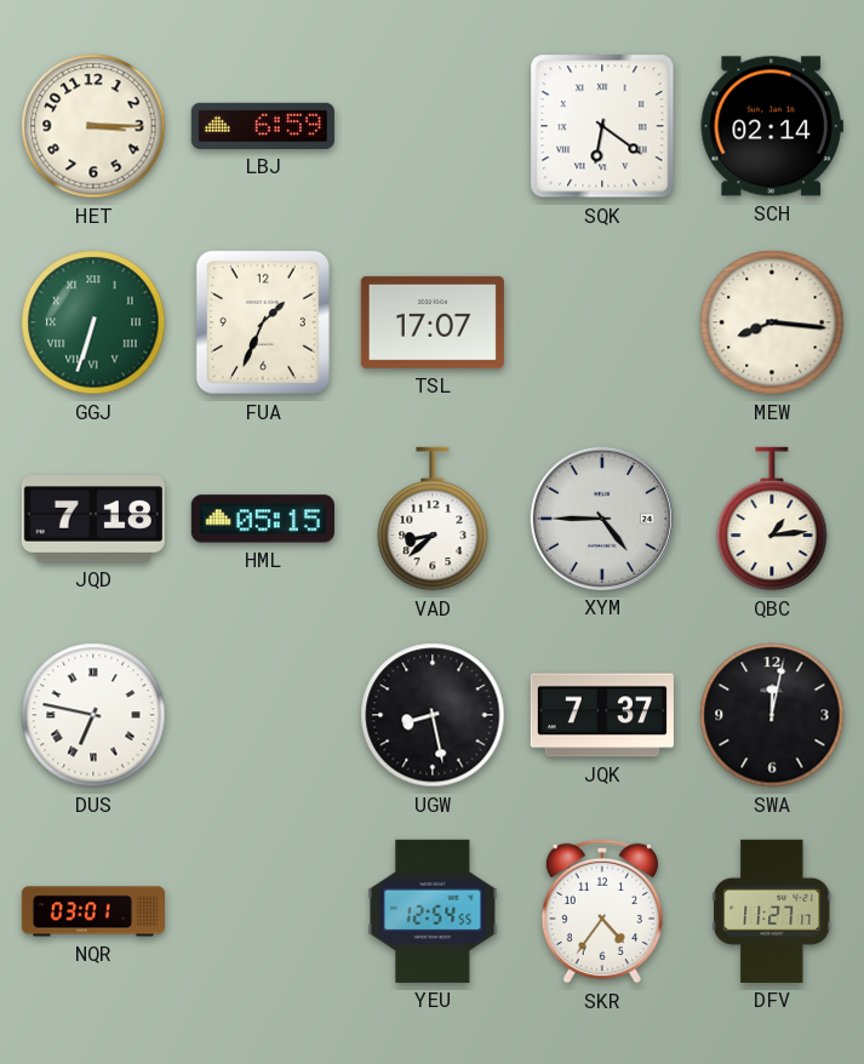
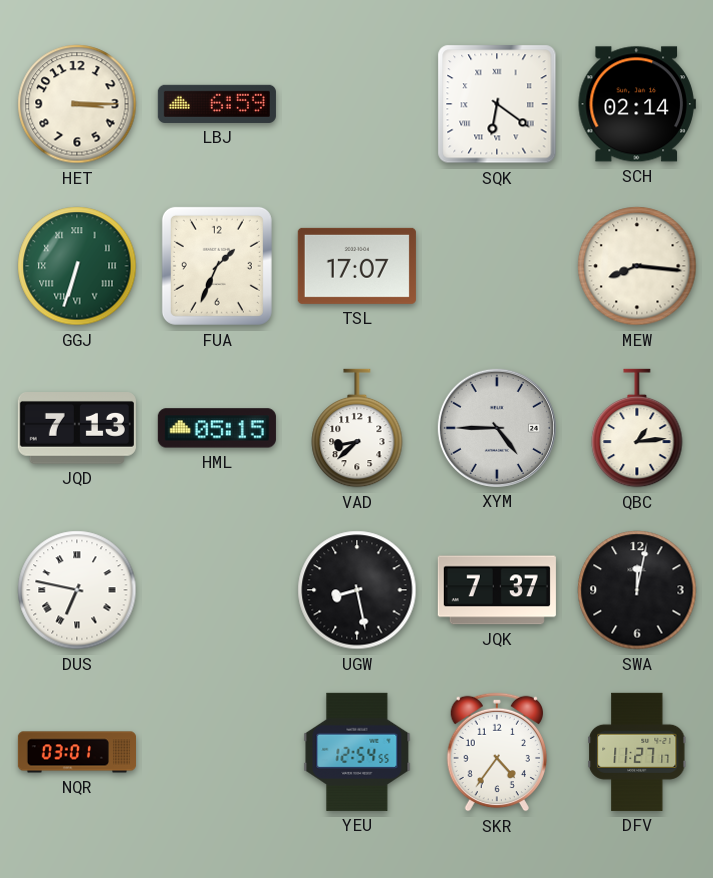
JQD: 7:18 -> 7:13
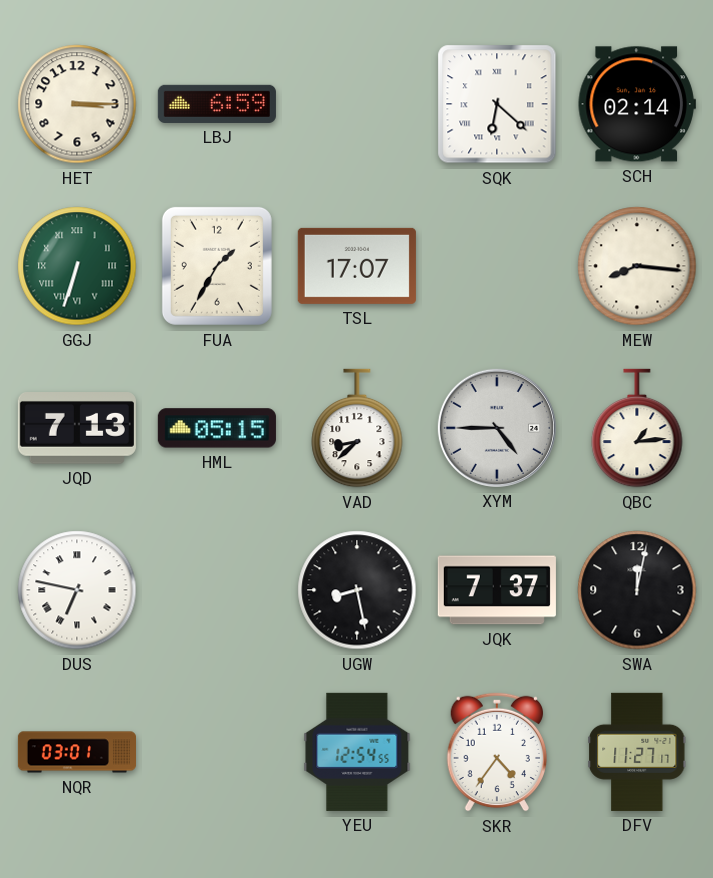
SQK: 6:21 -> 6:22
FUA: 1:34 -> 1:35
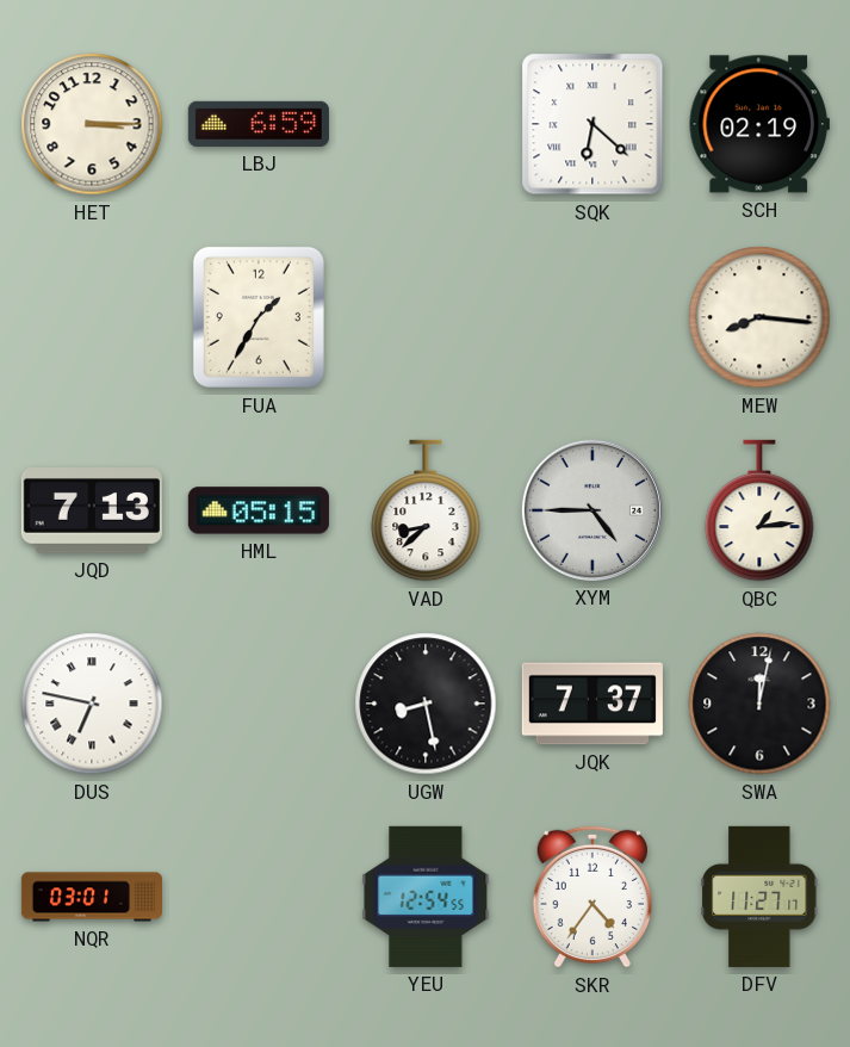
SCH: 02:14 -> 02:19
GGJ: 6:33 -> none
TSL: 17:07 -> none
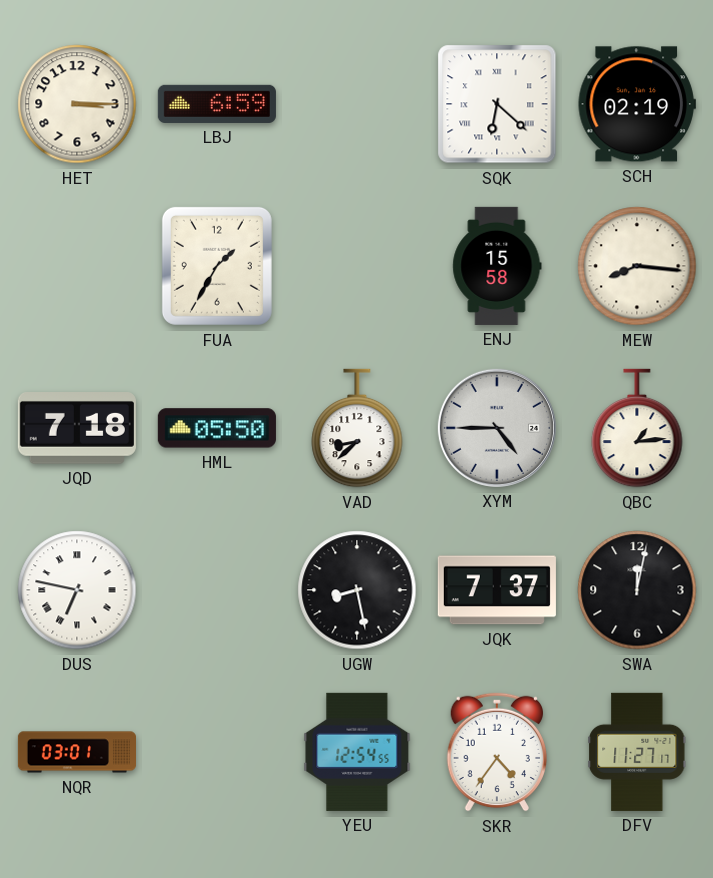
ENJ: none -> 15:58
JQD: 7:13 -> 7:18
HML: 05:15 -> 05:50
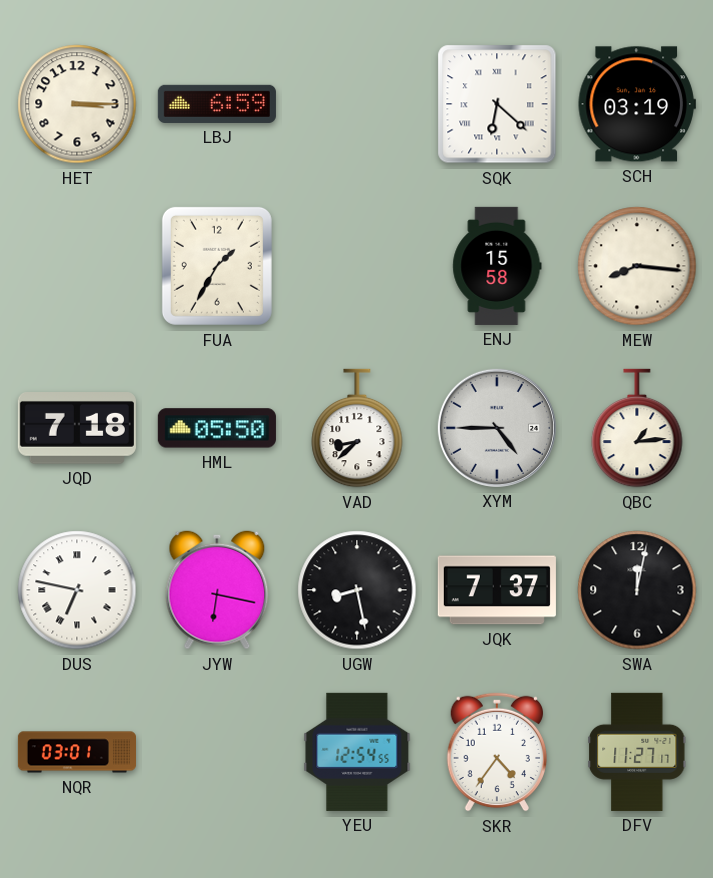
SCH: 02:19 -> 03:19
JYW: none -> 6:17
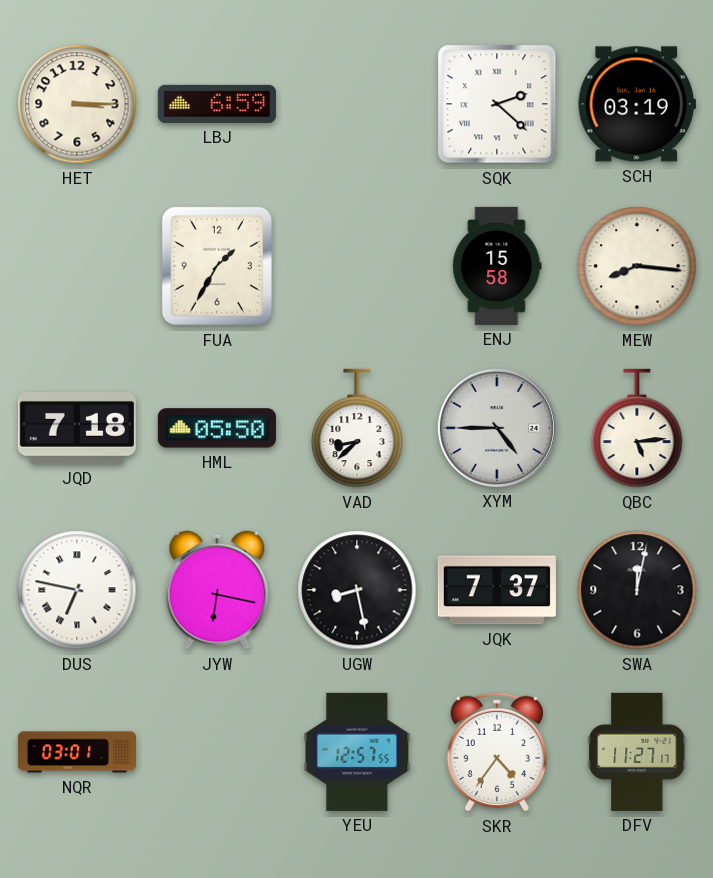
SQK: 6:22 -> 2:22
QBC: 1:14 -> 5:14
YEU: 12:54 -> 12:57
